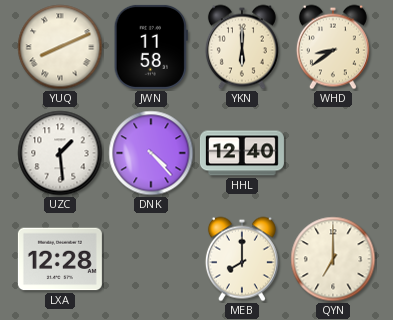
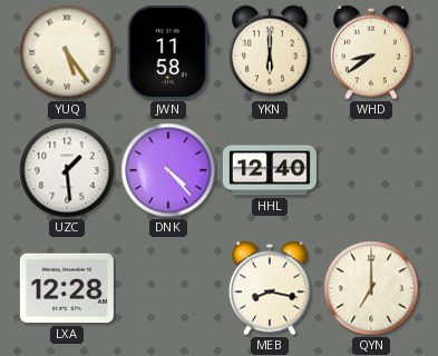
YUQ: 8:11 -> 5:24
MEB: 8:00 -> 8:17
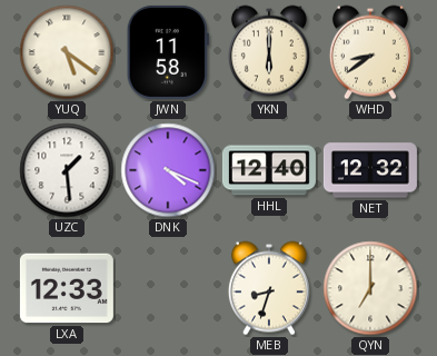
YUQ: 5:24 -> 5:21
DNK: 4:23 -> 4:19
NET: none -> 12:32
LXA: 12:28 -> 12:33
MEB: 8:17 -> 8:33
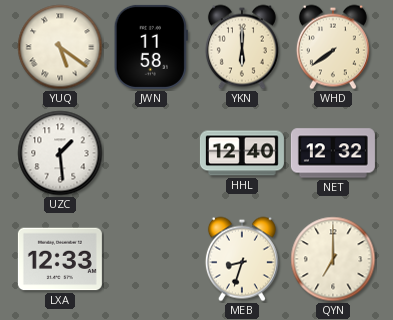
WHD: 8:39 -> 7:39
DNK: 4:19 -> none
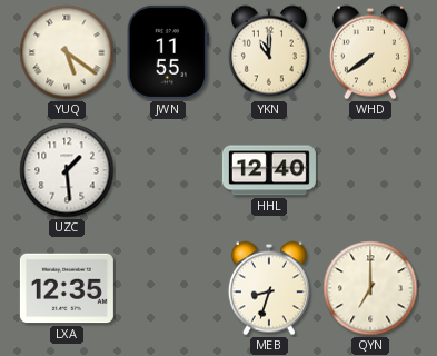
JWN: 11:58 -> 11:55
YKN: 6:00 -> 11:00
NET: 12:32 -> none
LXA: 12:33 -> 12:35
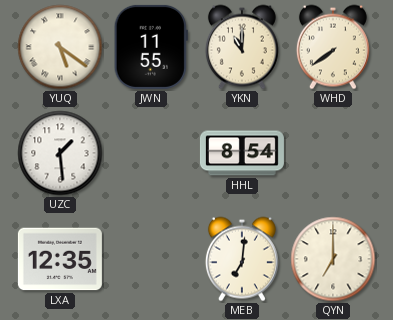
HHL: 12:40 -> 8:54
MEB: 8:33 -> 7:01
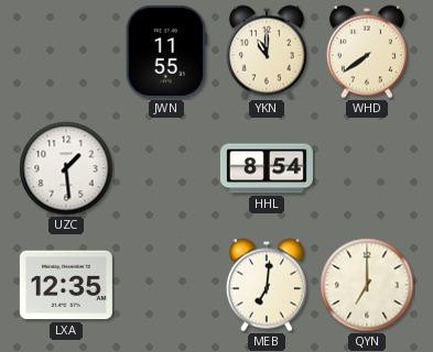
YUQ: 5:21 -> none
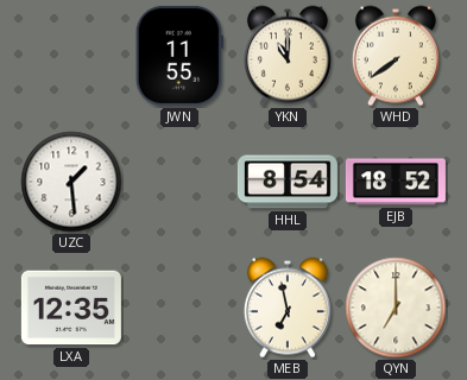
EJB: none -> 18:52
MEB: 7:01 -> 6:58
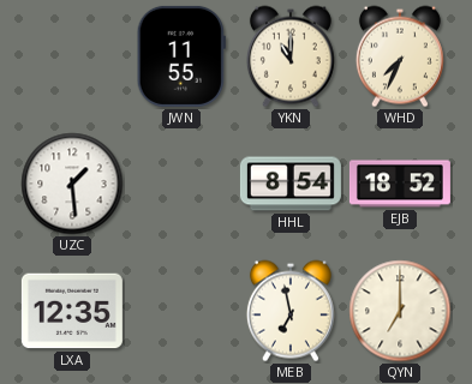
WHD: 7:39 -> 7:34
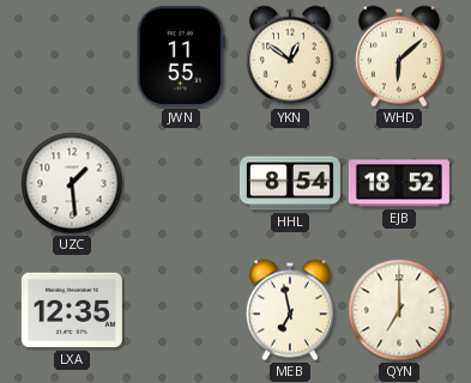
YKN: 11:00 -> 12:51
WHD: 7:34 -> 6:08
